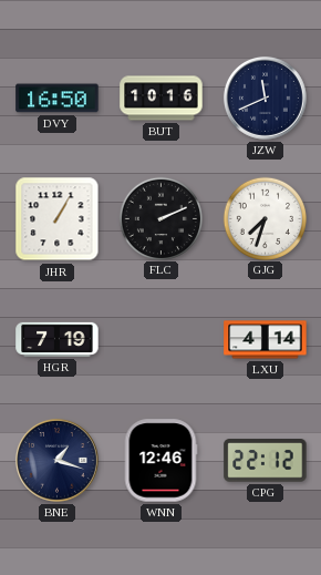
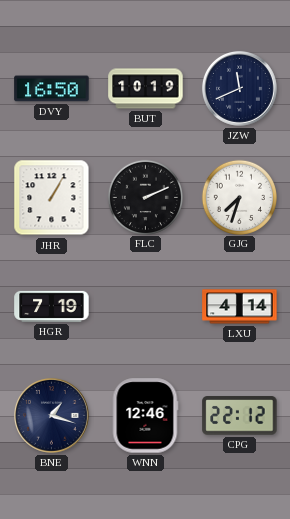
BUT: 10:16 -> 10:19
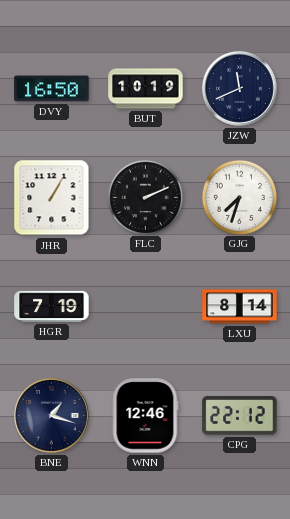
LXU: 4:14 -> 8:14
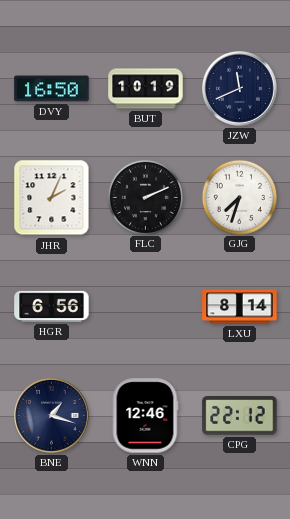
JHR: 1:05 -> 2:04
HGR: 7:19 -> 6:56
